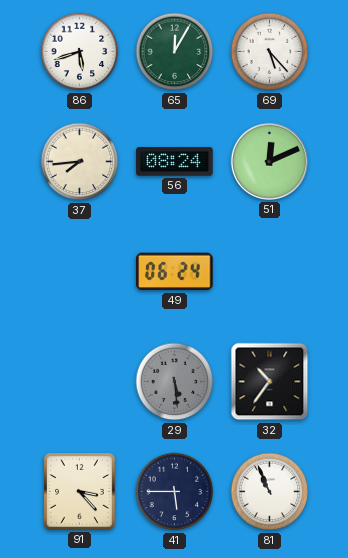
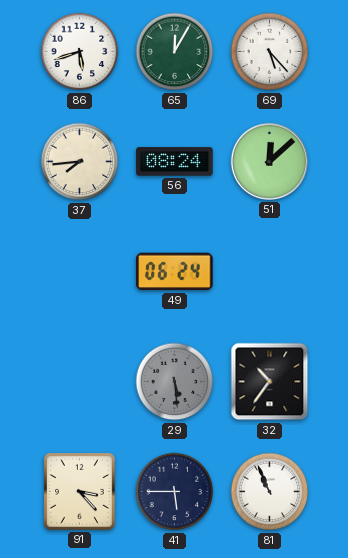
51: 12:11 -> 12:08
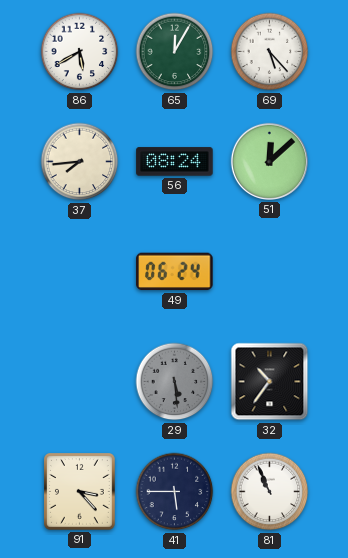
86: 5:42 -> 5:40
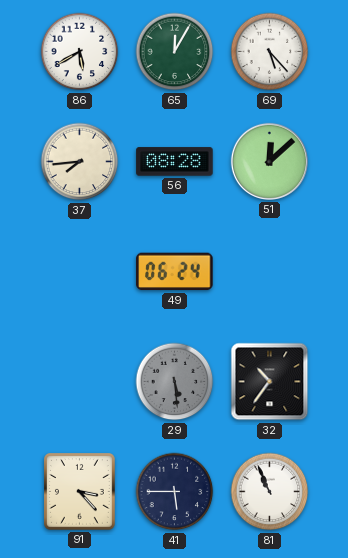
56: 08:24 -> 08:28
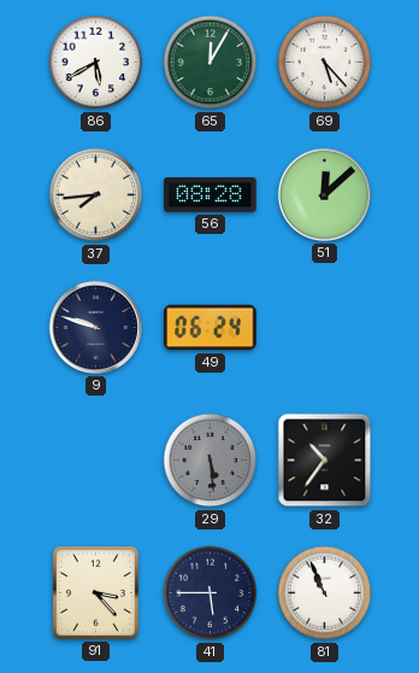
9: none -> 9:48
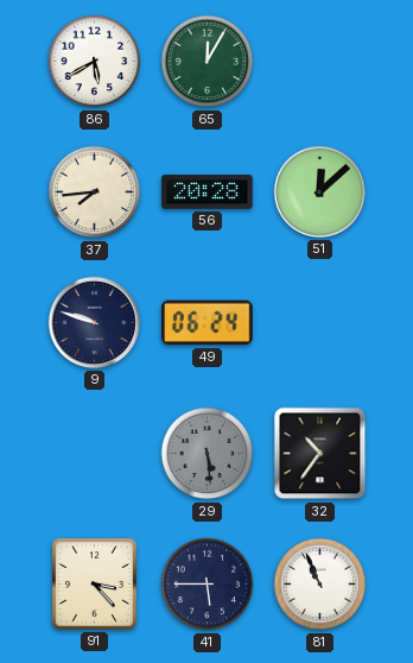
69: 5:23 -> none
56: 08:28 -> 20:28
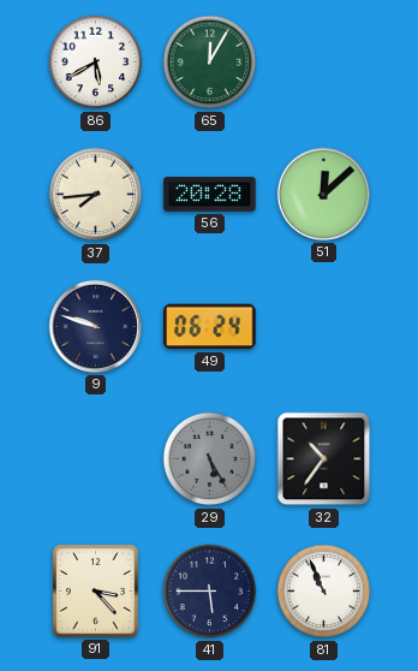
29: 5:29 -> 5:25
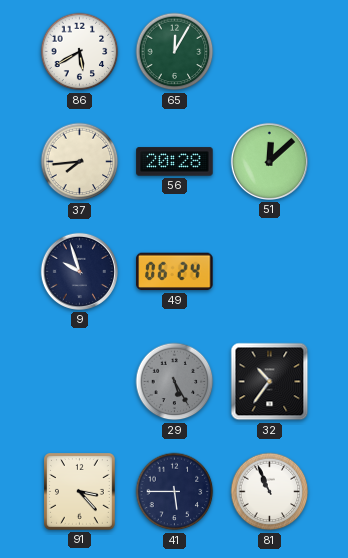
9: 9:48 -> 9:57
